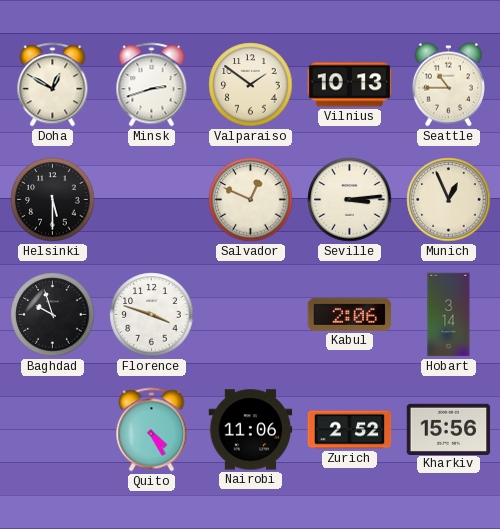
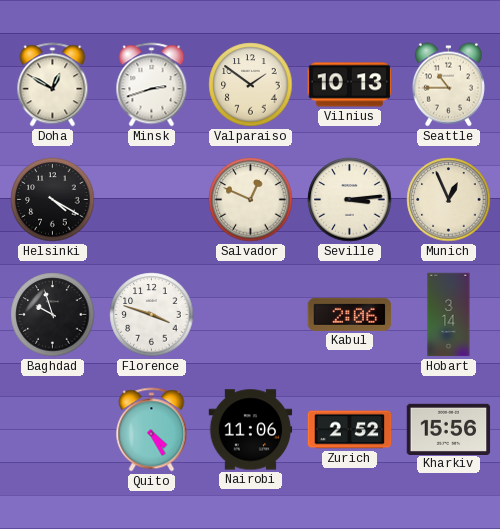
Helsinki: 5:30 -> 4:20
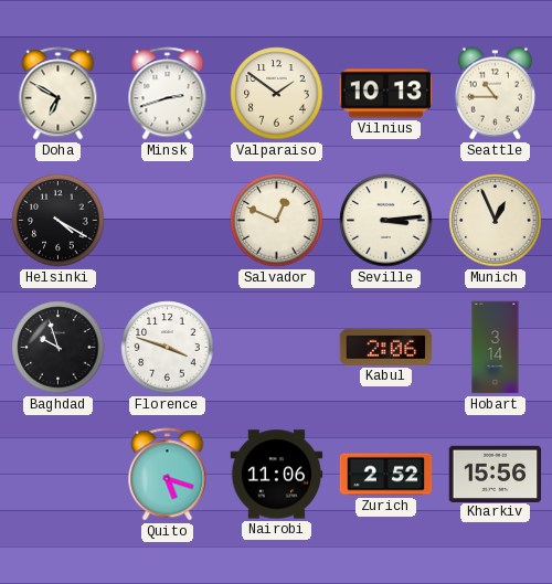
Doha: 12:50 -> 6:50
Quito: 4:25 -> 5:18
